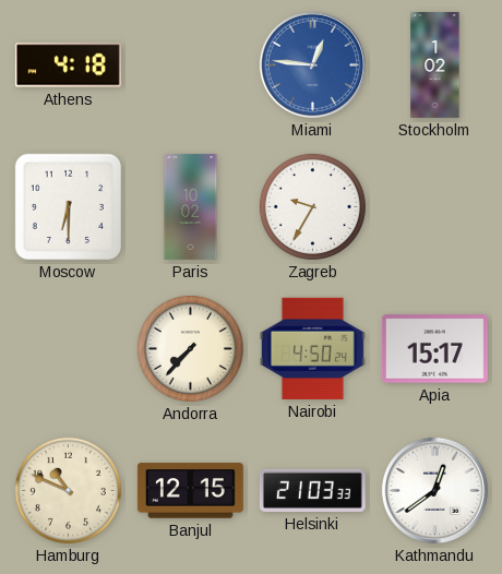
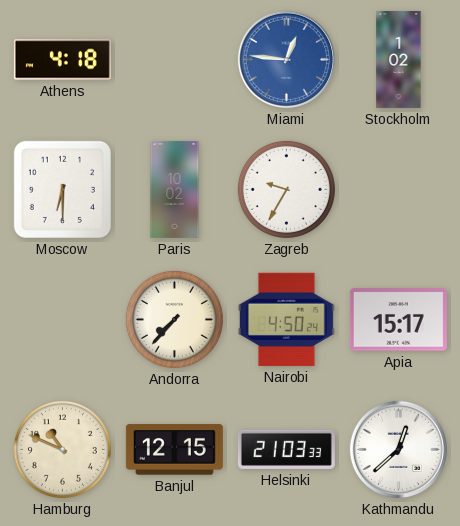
Kathmandu: 12:39 -> 12:38
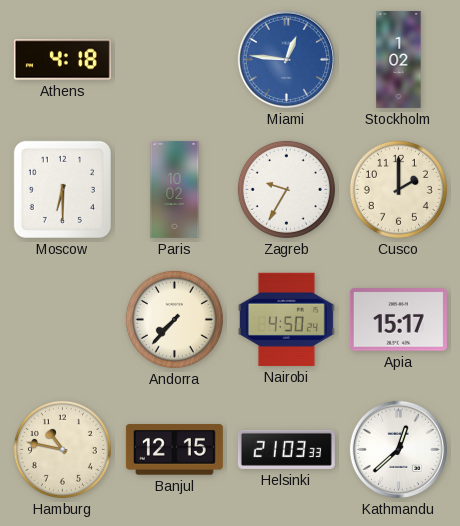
Cusco: none -> 2:00
Hamburg: 10:49 -> 10:47
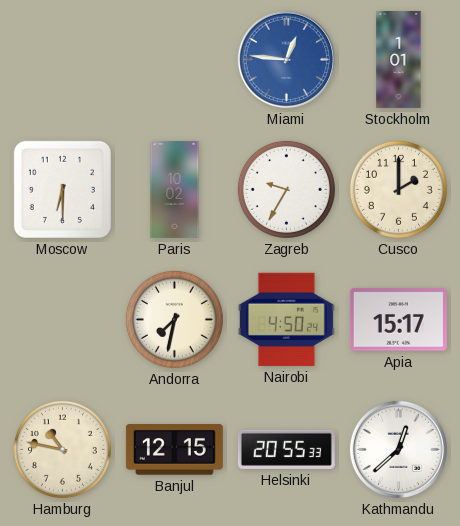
Athens: 4:18 -> none
Stockholm: 1:02 -> 1:01
Andorra: 7:37 -> 7:32
Helsinki: 21:03 -> 20:55
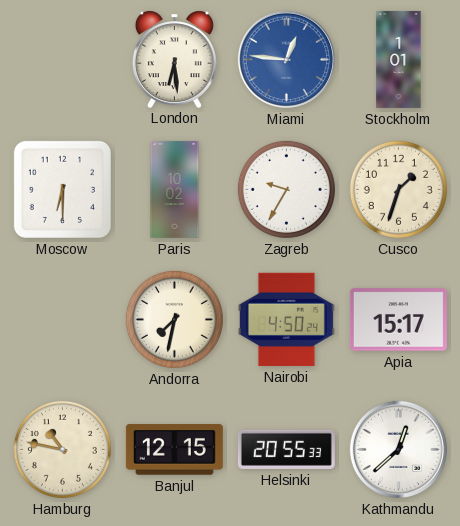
London: none -> 6:29
Cusco: 2:00 -> 1:33
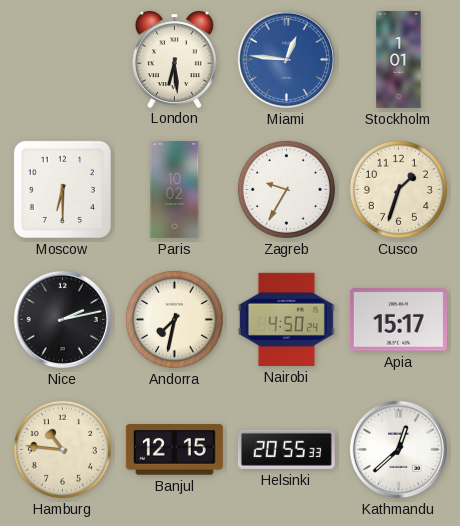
Nice: none -> 2:13
Hamburg: 10:47 -> 10:46
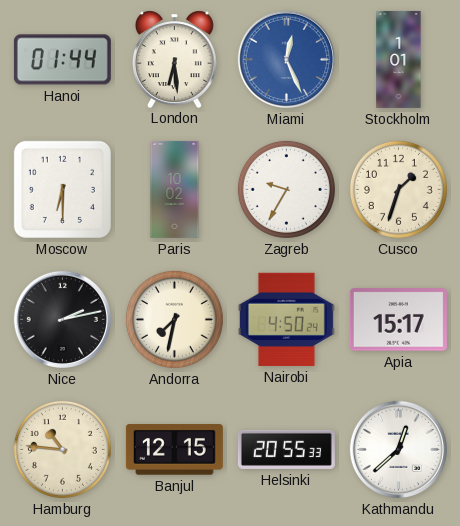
Hanoi: none -> 01:44
Miami: 12:46 -> 12:26
